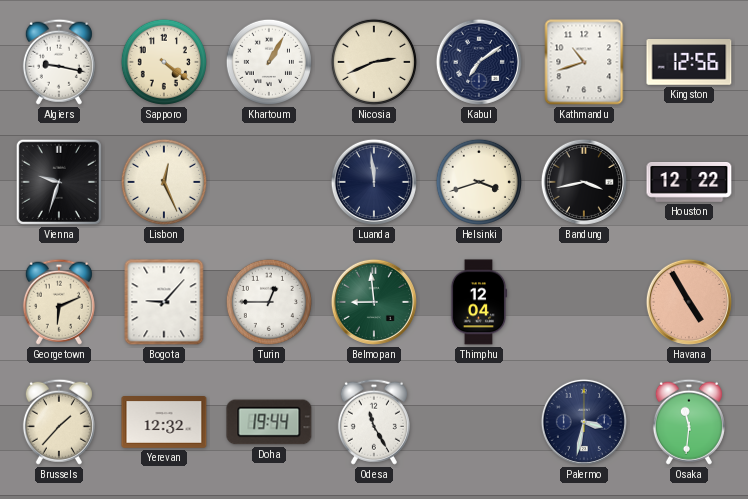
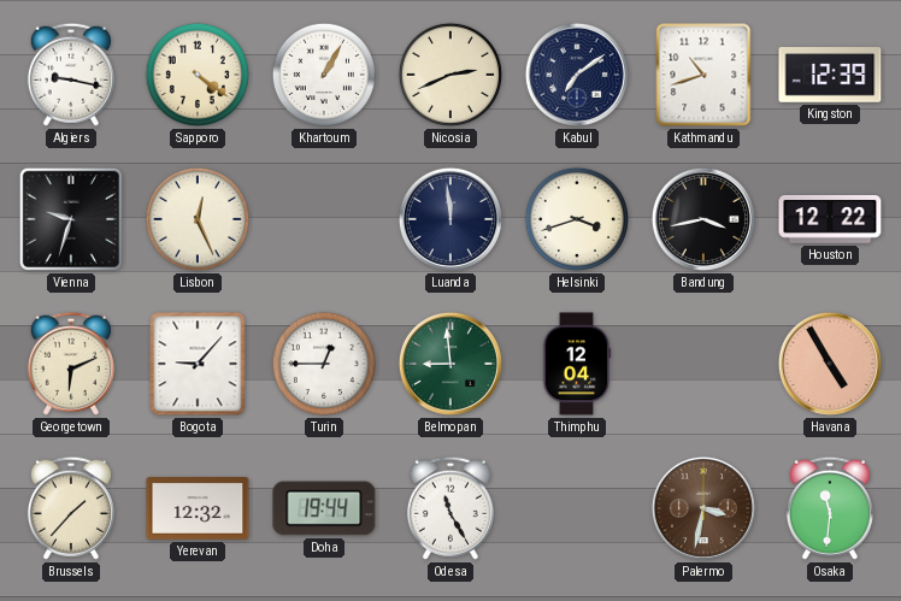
Kingston: 12:56 -> 12:39
Palermo dial: navy -> brown
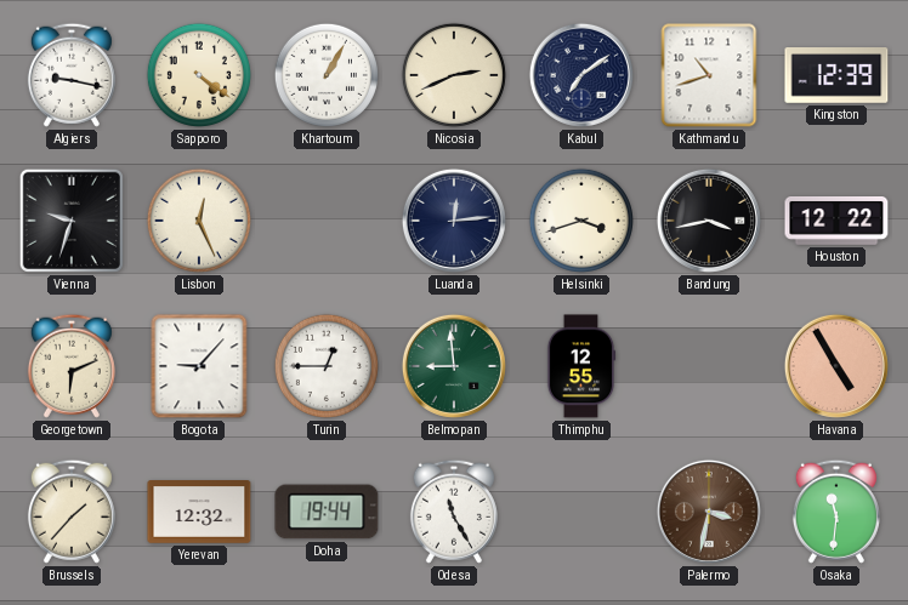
Luanda: 11:59 -> 12:14
Thimphu: 12:04 -> 12:55
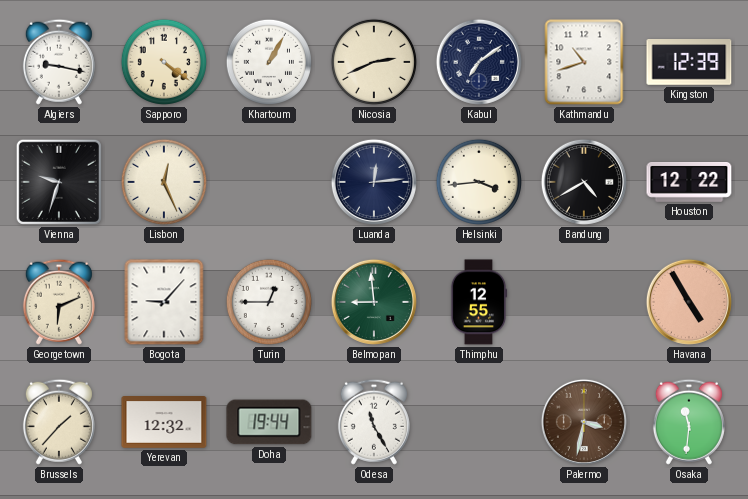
Helsinki: 3:42 -> 3:44
Bandung: 3:43 -> 4:40
